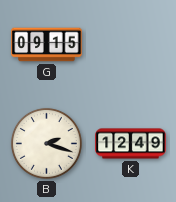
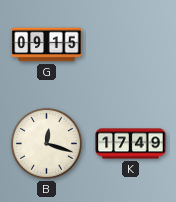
B: 2:18 -> 12:18
K: 12:49 -> 17:49
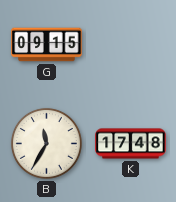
B: 12:18 -> 11:35
K: 17:49 -> 17:48
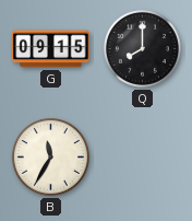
Q: none -> 8:00
K: 17:48 -> none
